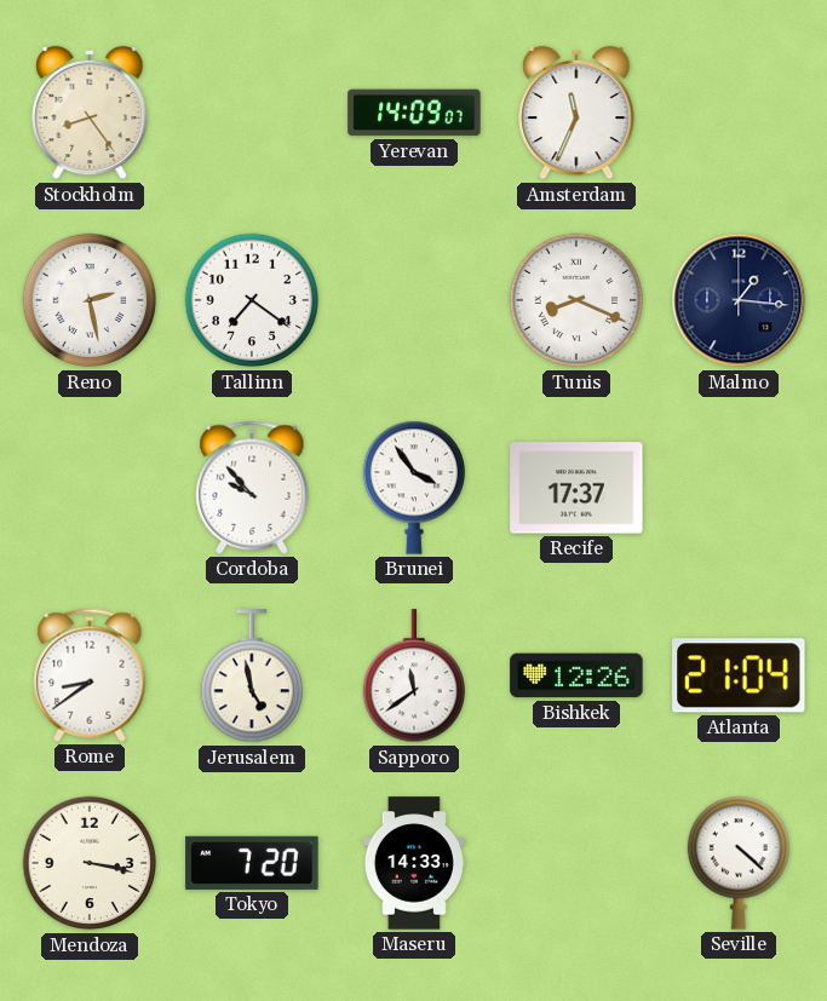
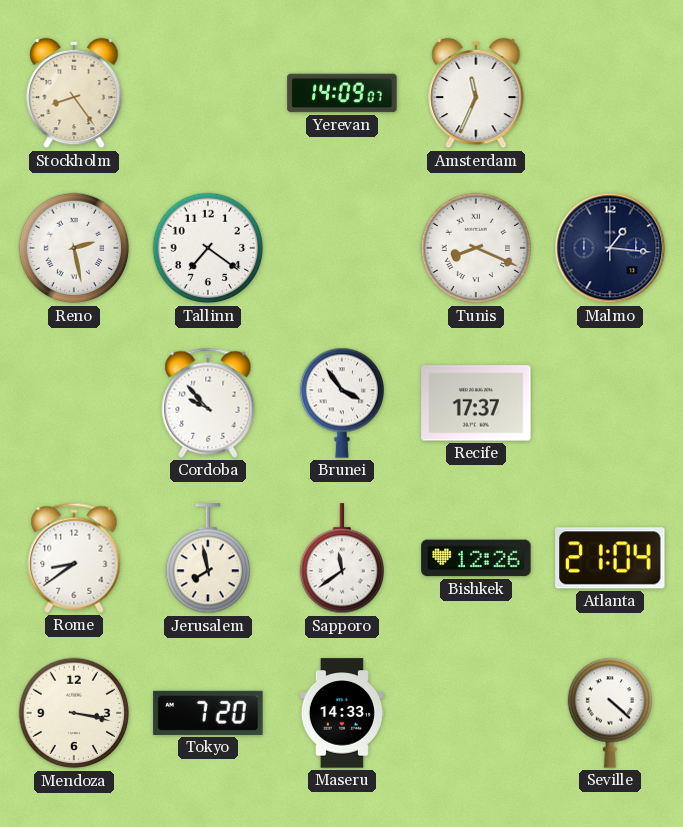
Jerusalem: 4:58 -> 7:58
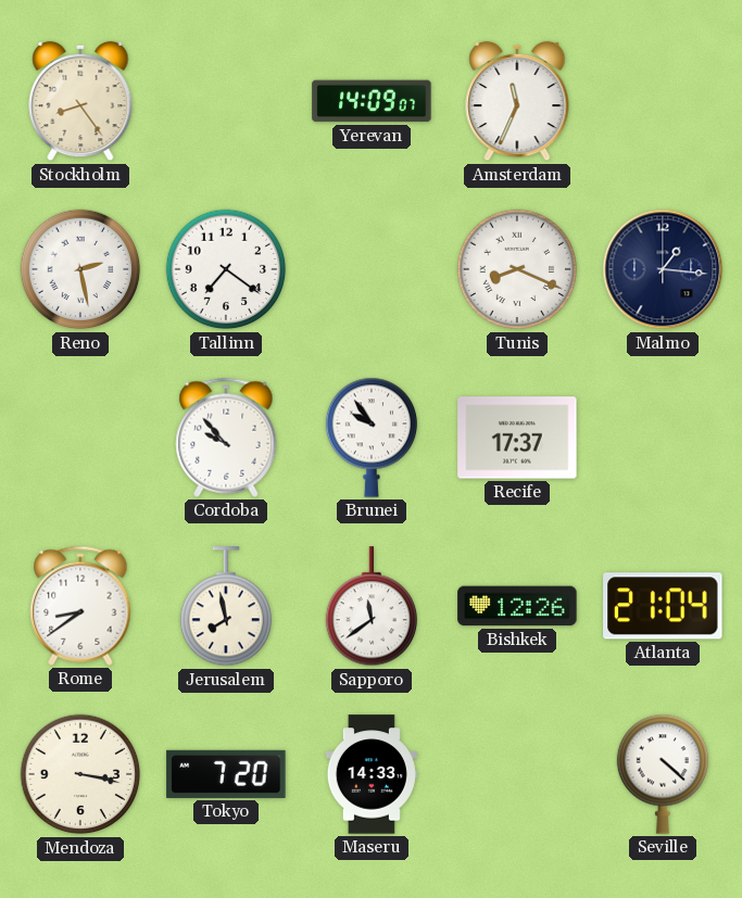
Brunei: 3:54 -> 9:54
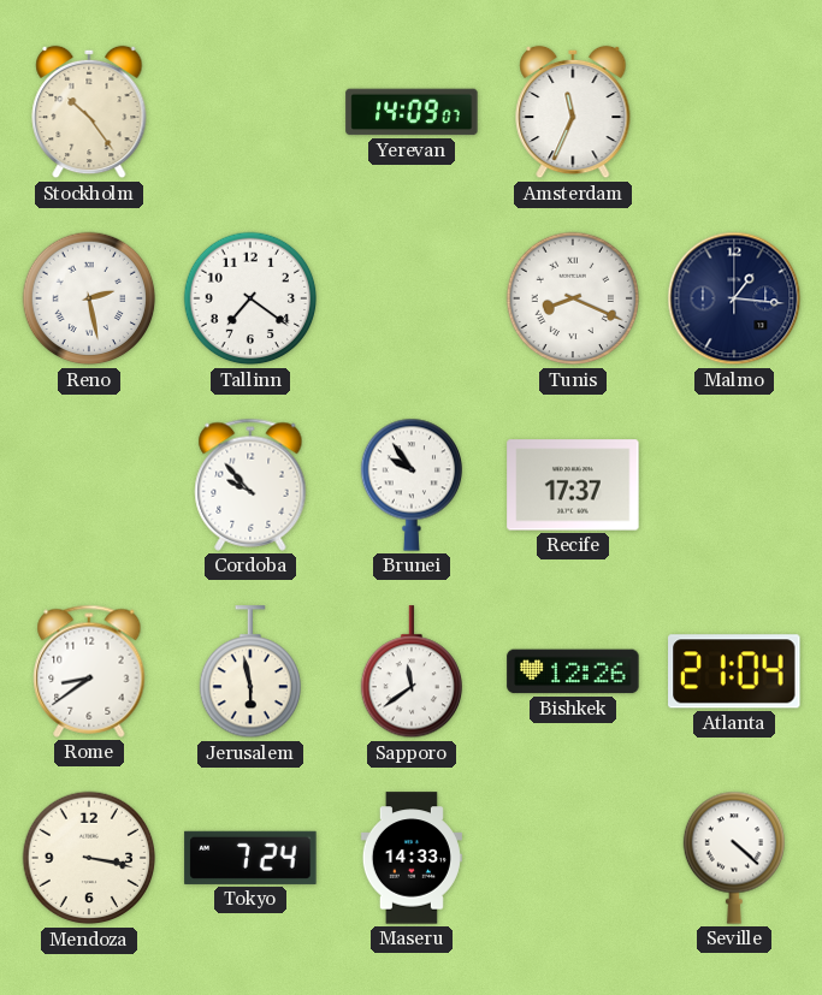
Stockholm: 8:24 -> 10:24
Jerusalem: 7:58 -> 5:58
Tokyo: 7:20 -> 7:24
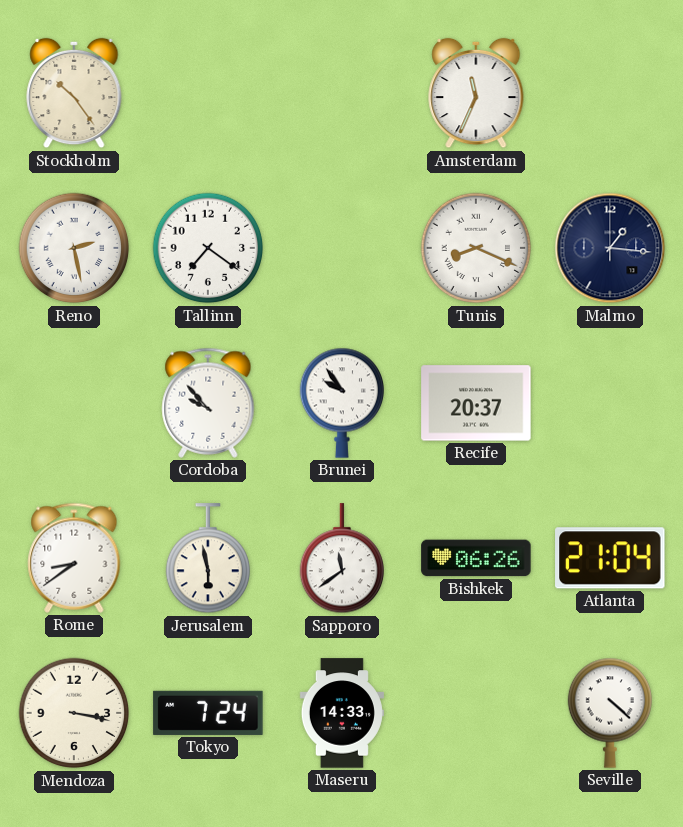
Yerevan: 14:09 -> none
Recife: 17:37 -> 20:37
Bishkek: 12:26 -> 06:26
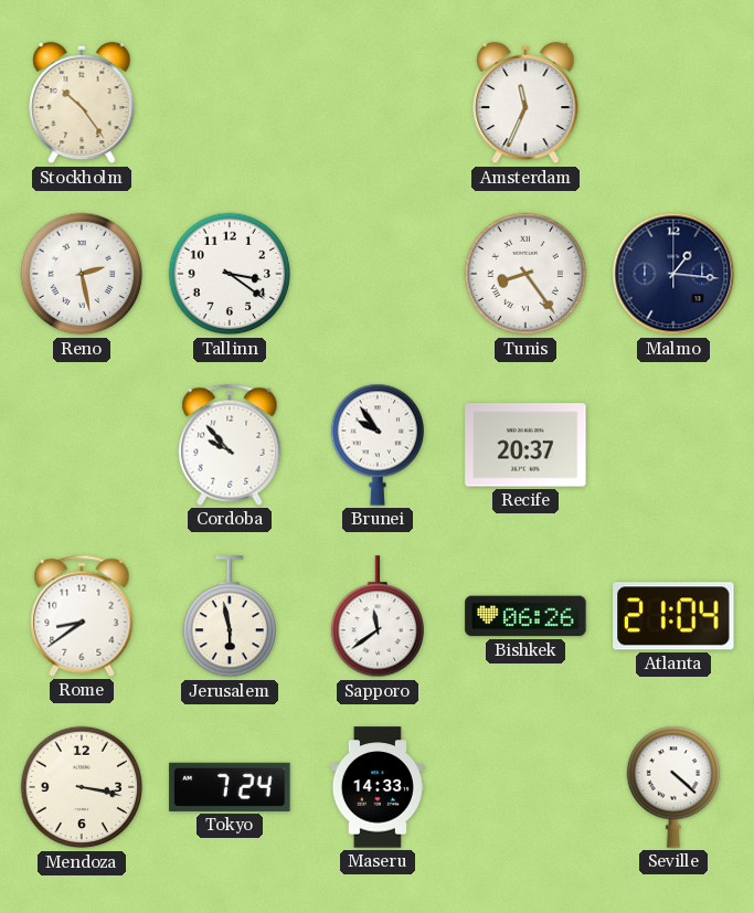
Tallinn: 7:21 -> 3:21
Tunis: 8:19 -> 8:24
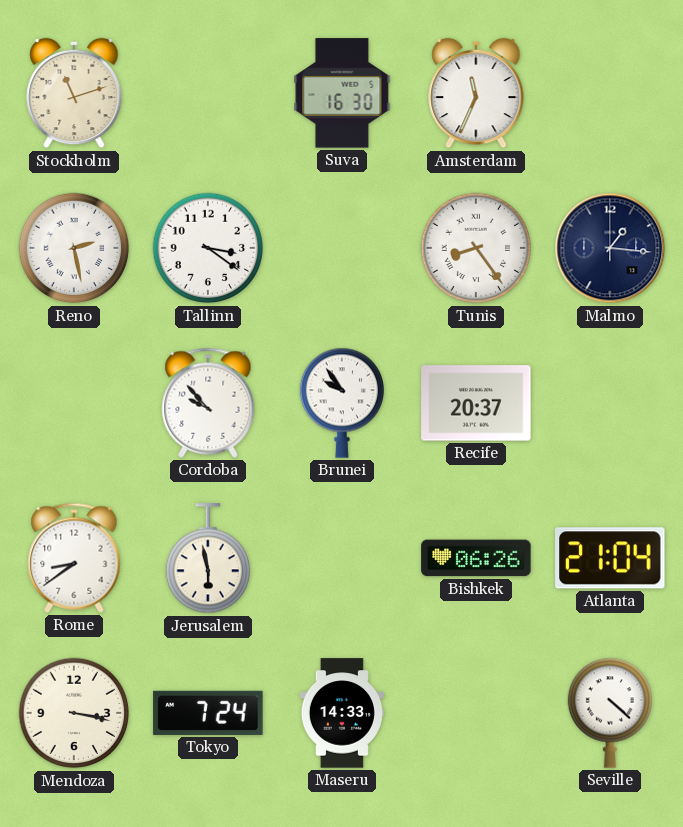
Stockholm: 10:24 -> 11:12
Suva: none -> 16:30
Sapporo: 11:39 -> none
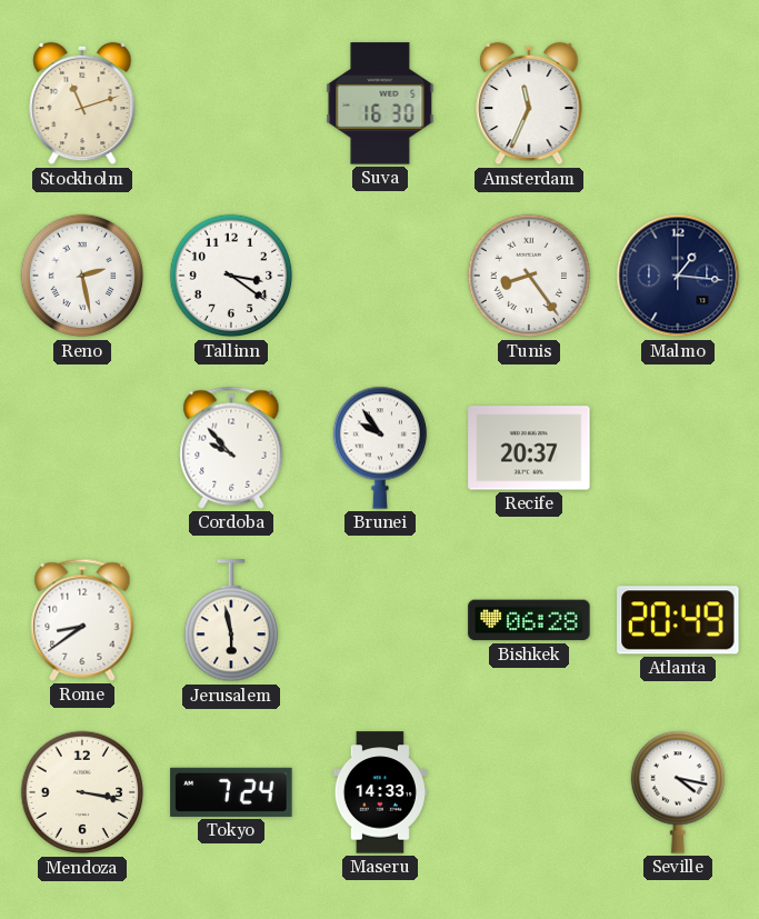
Bishkek: 06:26 -> 06:28
Atlanta: 21:04 -> 20:49
Seville: 4:22 -> 4:17
